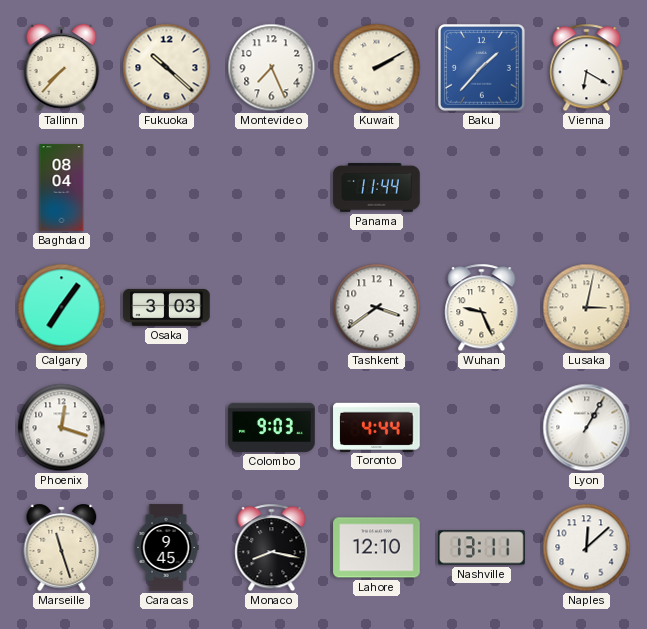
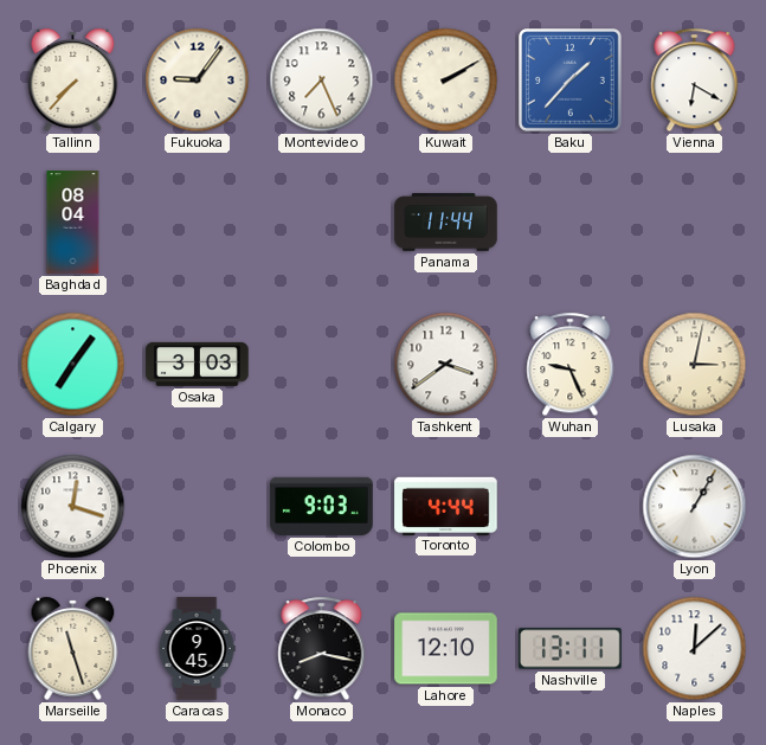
Fukuoka: 10:22 -> 9:06
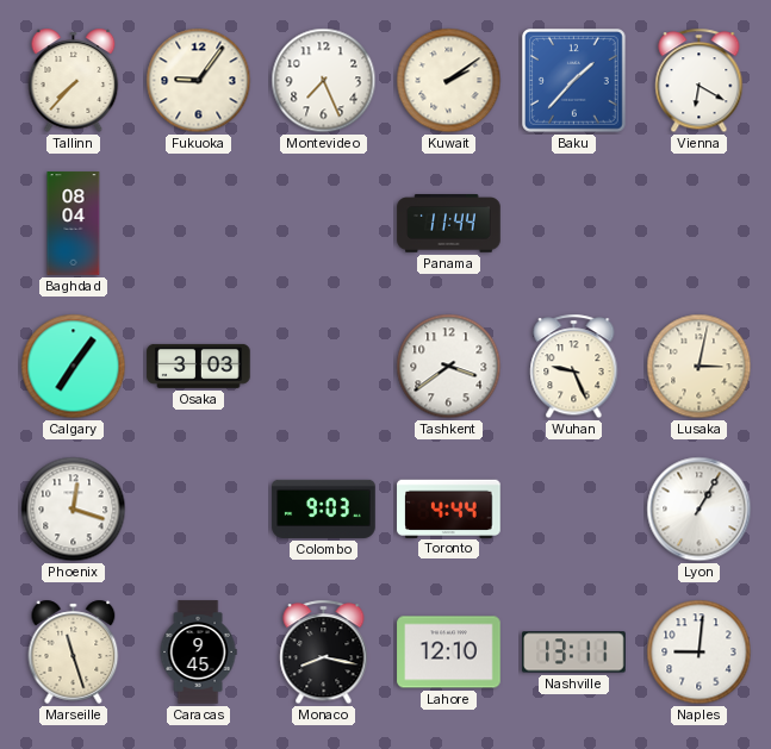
Kuwait: 2:10 -> 2:09
Naples: 12:08 -> 9:01
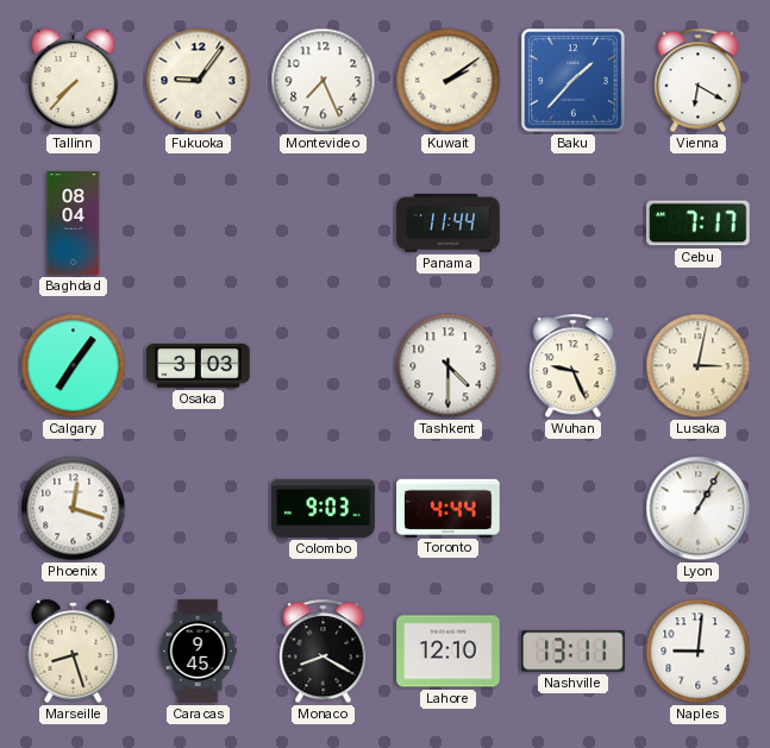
Cebu: none -> 7:17
Tashkent: 3:39 -> 4:30
Marseille: 11:27 -> 8:27
Monaco: 8:17 -> 8:20
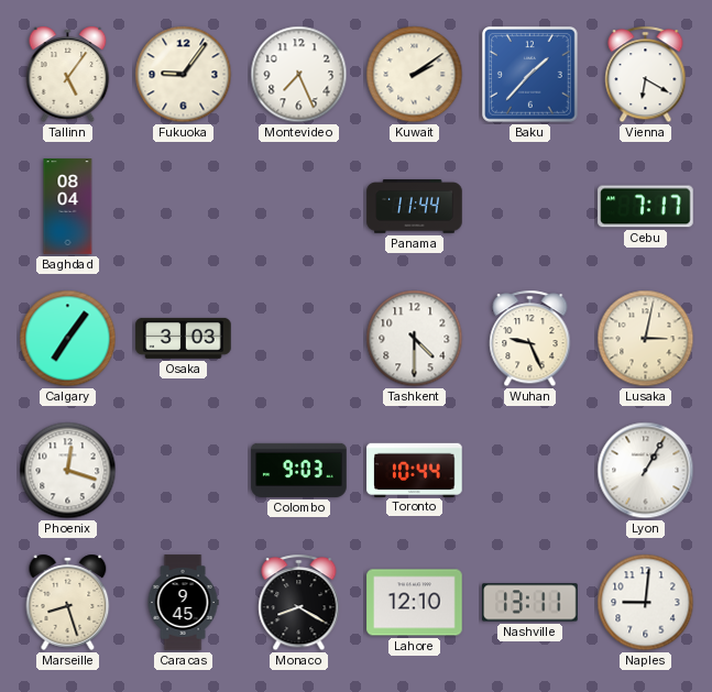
Tallinn: 7:37 -> 5:06
Toronto: 4:44 -> 10:44
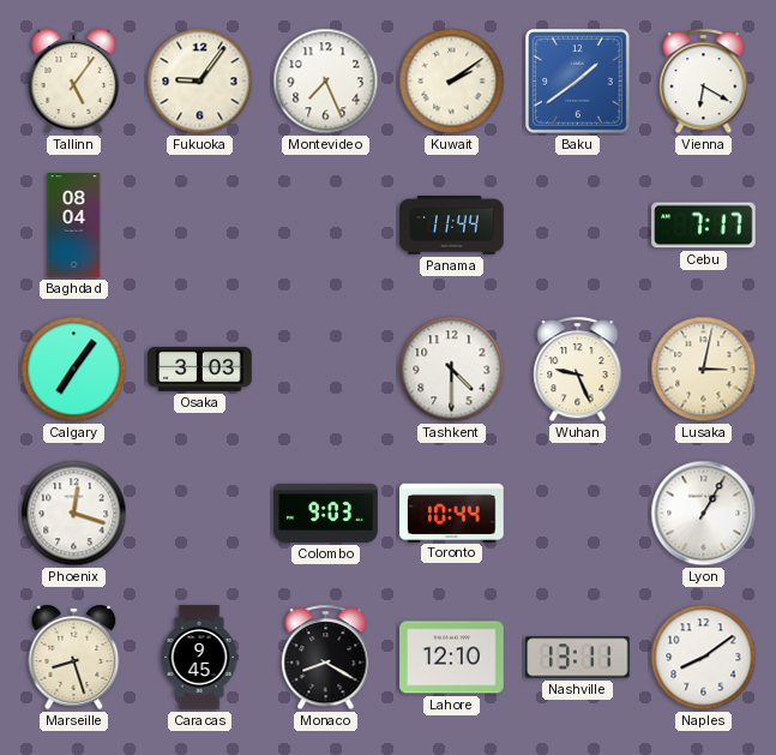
Baku: 1:37 -> 1:39
Naples: 9:01 -> 8:09
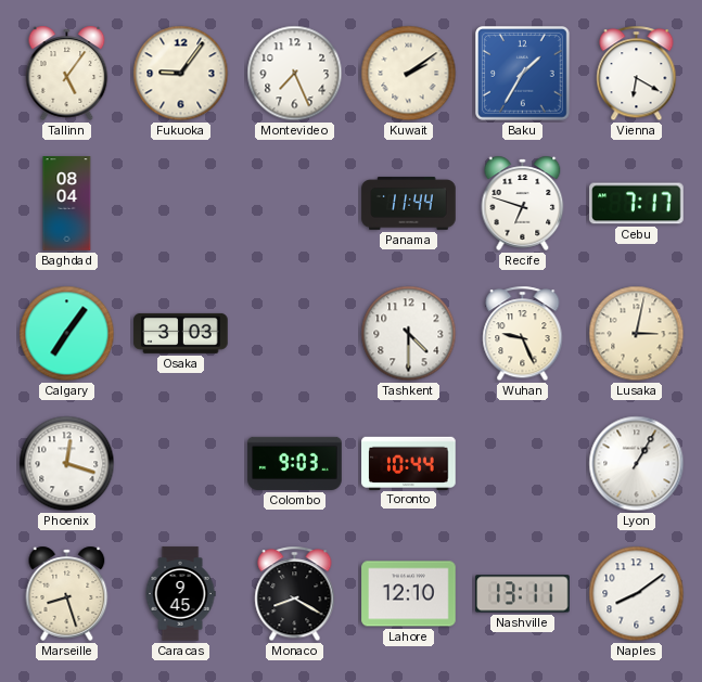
Baku: 1:39 -> 1:35
Recife: none -> 6:48
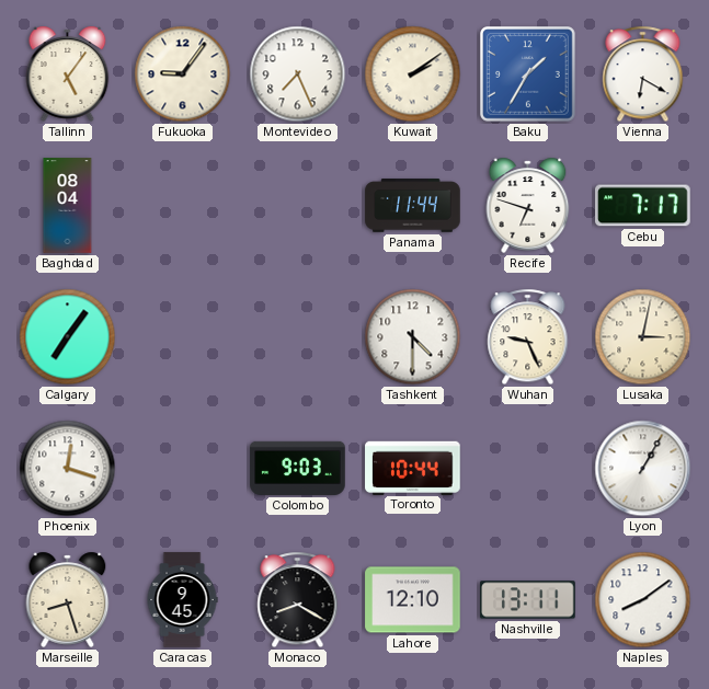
Osaka: 3:03 -> none
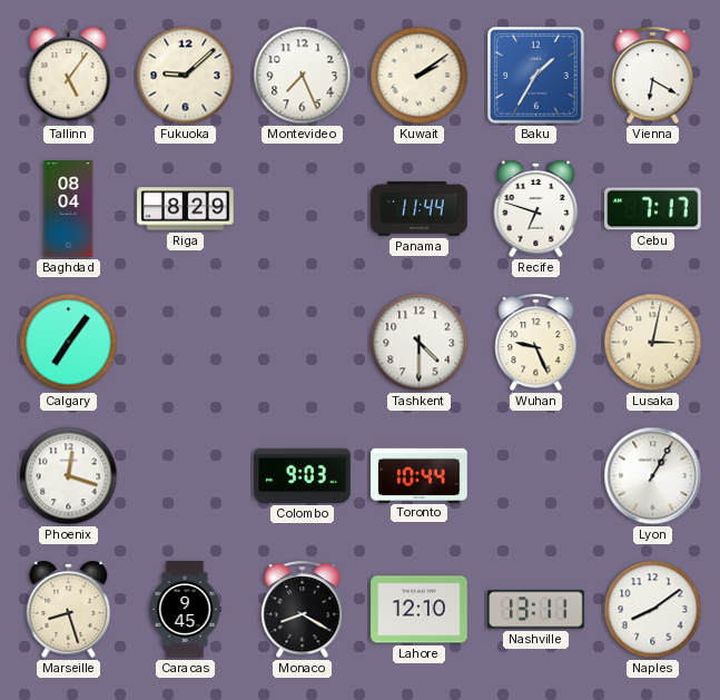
Fukuoka: 9:06 -> 9:08
Riga: none -> 8:29
